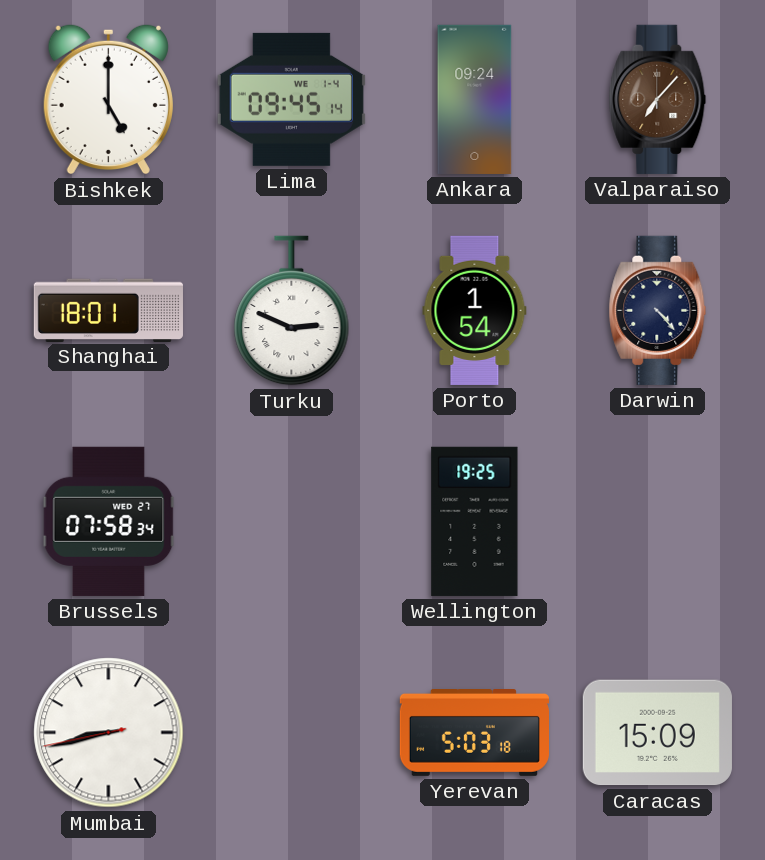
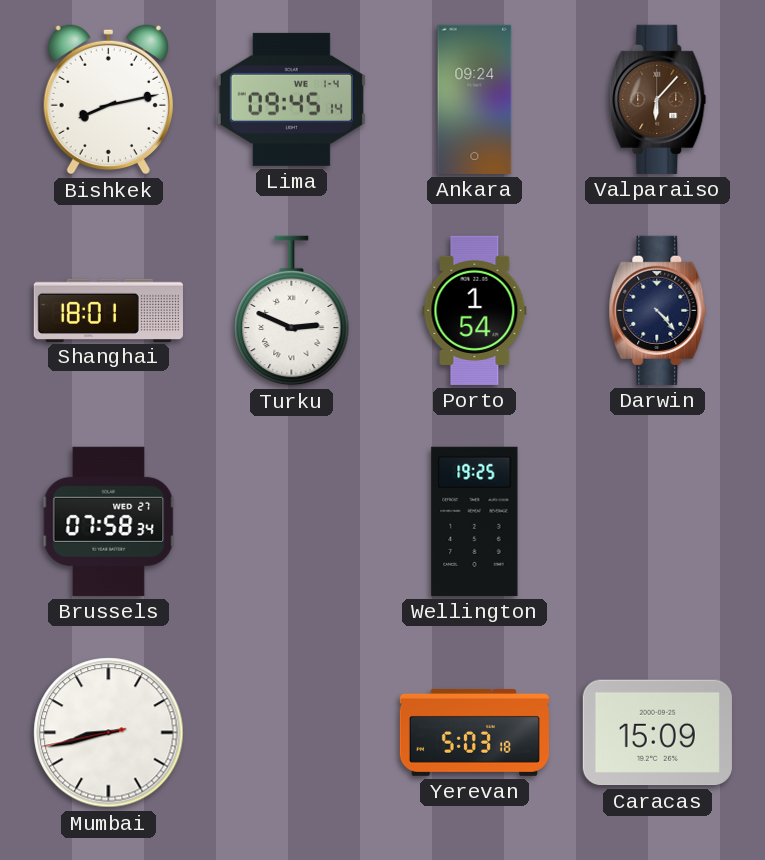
Bishkek: 5:00 -> 8:13
Valparaiso: 7:07 -> 6:07
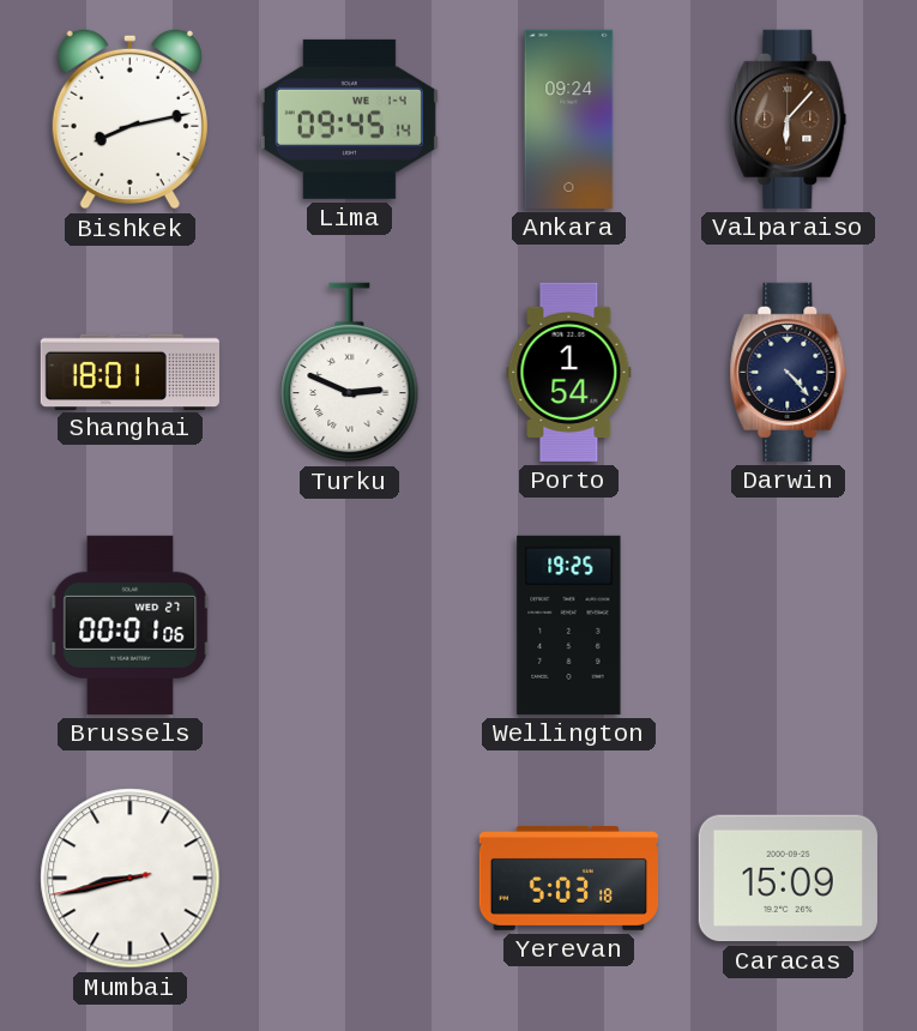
Brussels: 07:58 -> 00:01
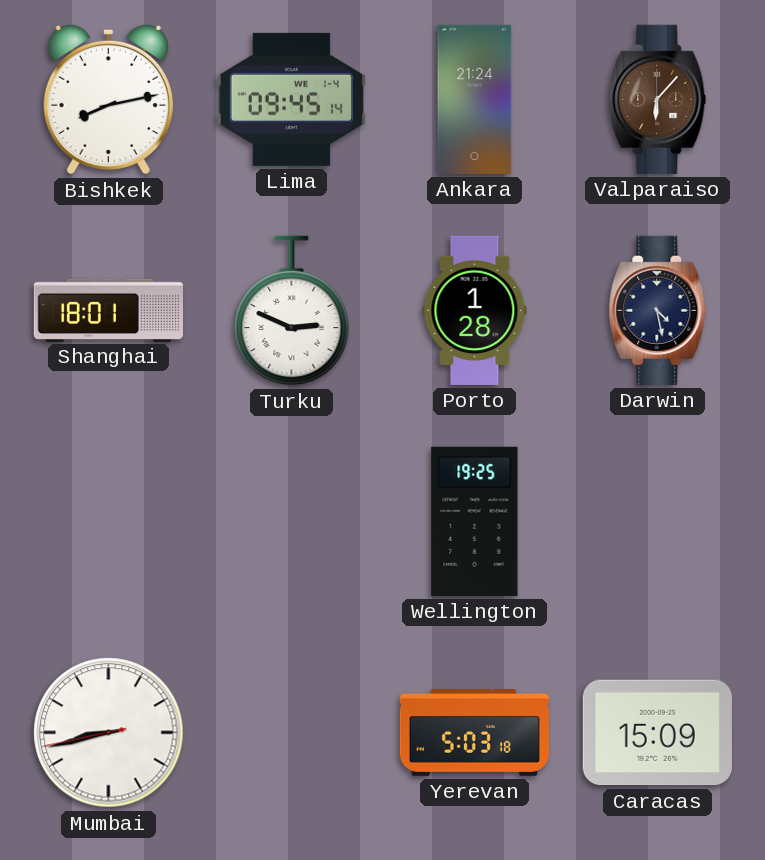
Ankara: 09:24 -> 21:24
Porto: 1:54 -> 1:28
Darwin: 4:23 -> 4:28
Brussels: 00:01 -> none
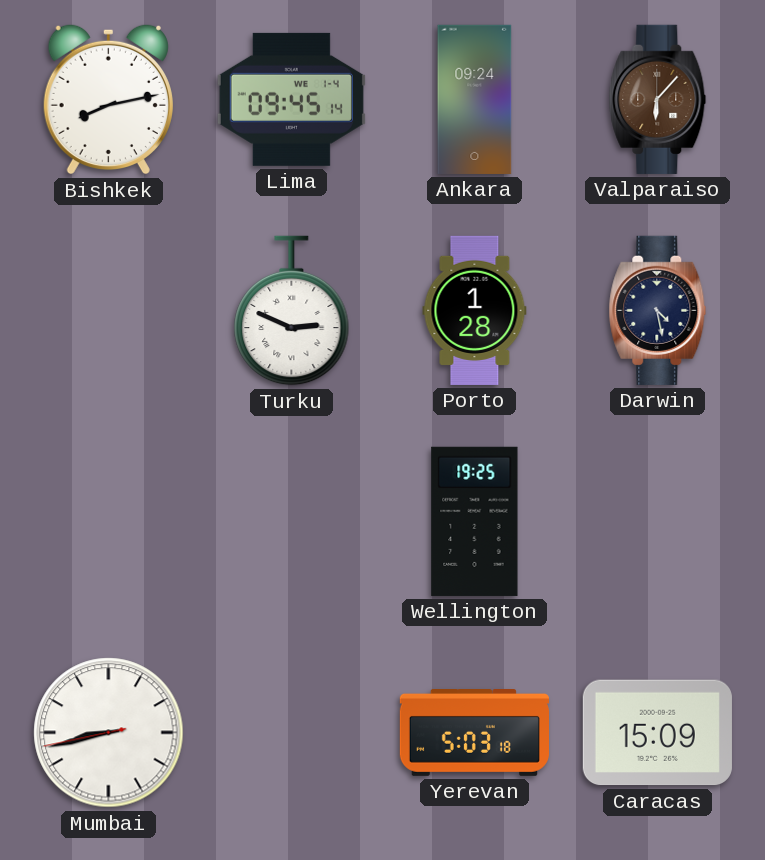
Ankara: 21:24 -> 09:24
Shanghai: 18:01 -> none
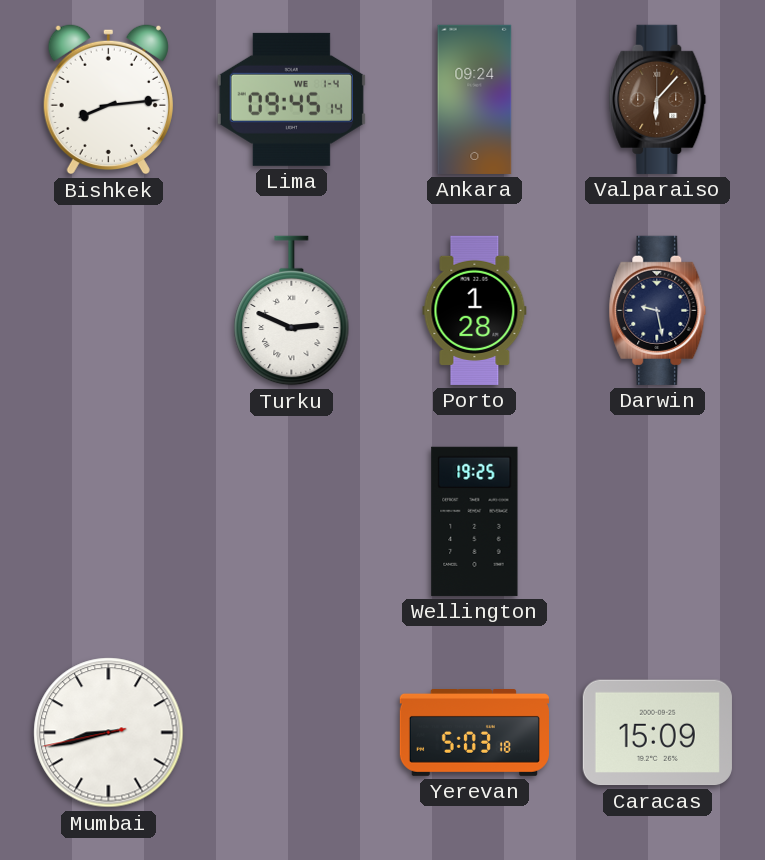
Bishkek: 8:13 -> 8:14
Darwin: 4:28 -> 9:28
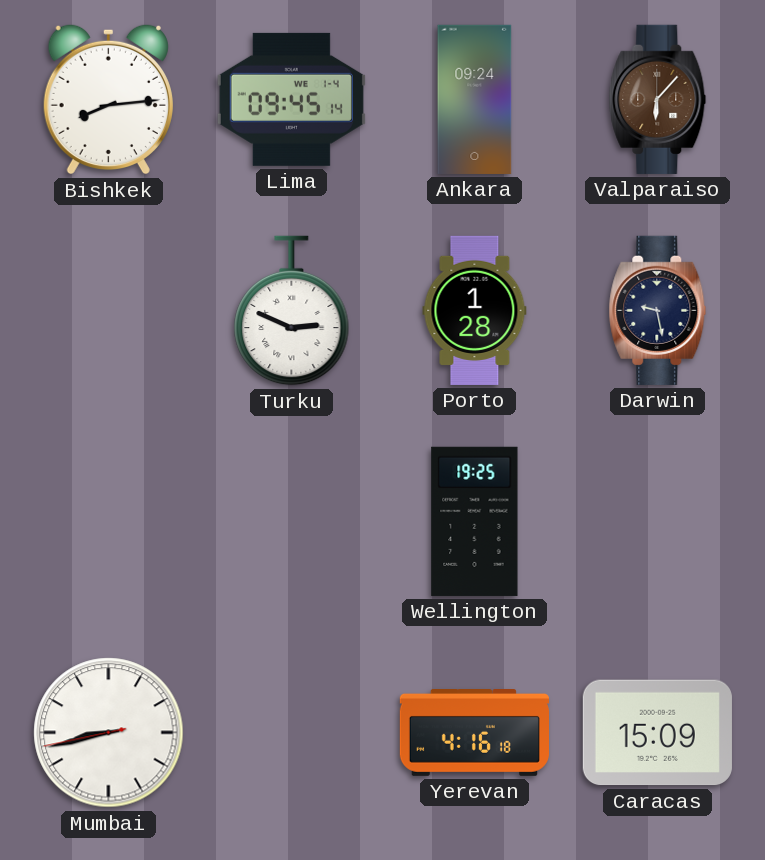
Yerevan: 5:03 -> 4:16
